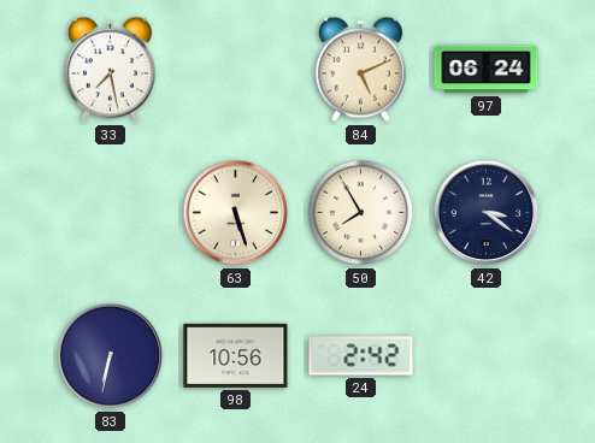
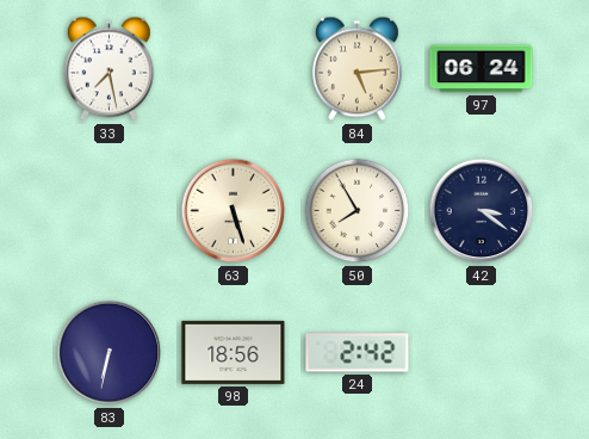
84: 5:11 -> 5:14
98: 10:56 -> 18:56
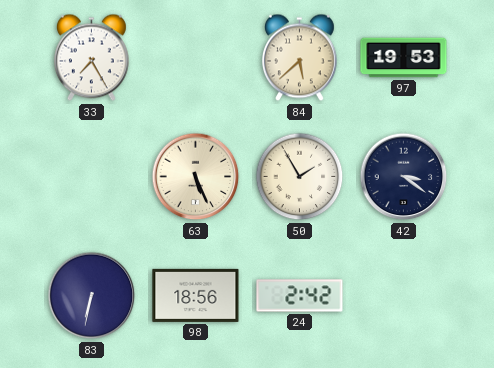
33: 7:28 -> 7:25
84: 5:14 -> 5:38
97: 06:24 -> 19:53
63: 5:27 -> 5:26
50: 7:55 -> 1:55
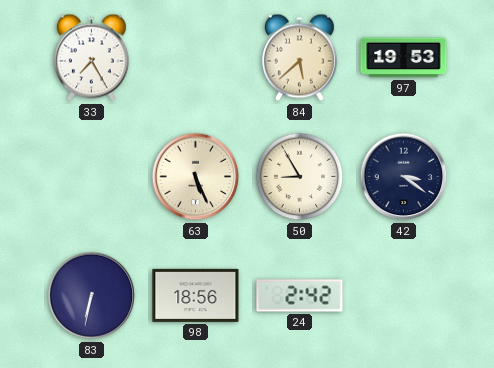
50: 1:55 -> 8:55
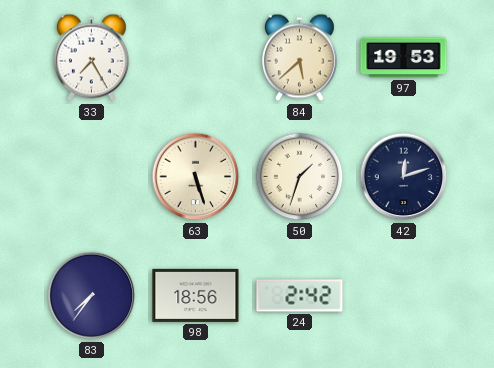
63: 5:26 -> 5:27
50: 8:55 -> 1:33
42: 3:21 -> 12:12
83: 6:32 -> 7:36
